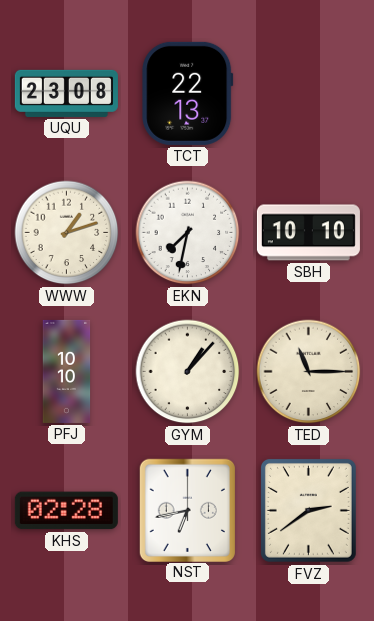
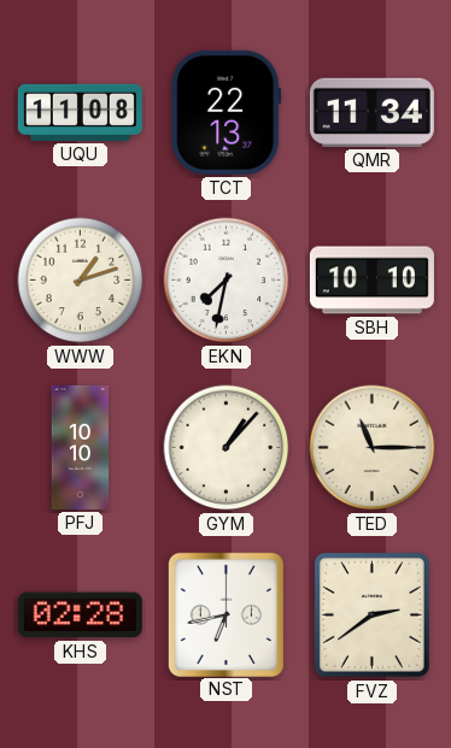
UQU: 23:08 -> 11:08
QMR: none -> 11:34
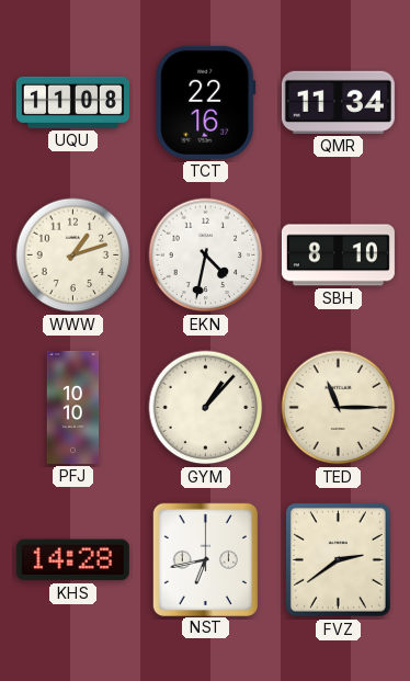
TCT: 22:13 -> 22:16
EKN: 7:32 -> 4:32
SBH: 10:10 -> 8:10
KHS: 02:28 -> 14:28
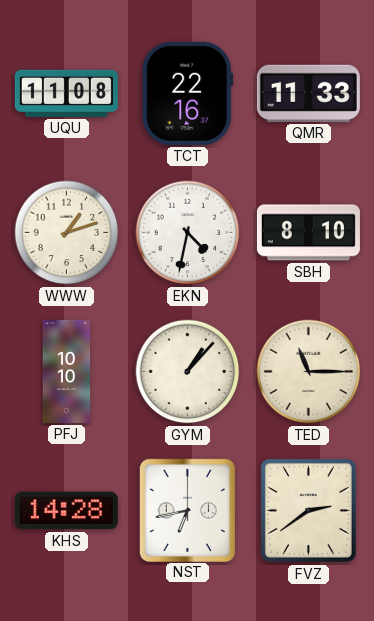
QMR: 11:34 -> 11:33
